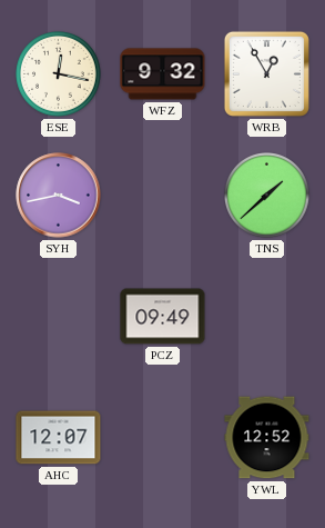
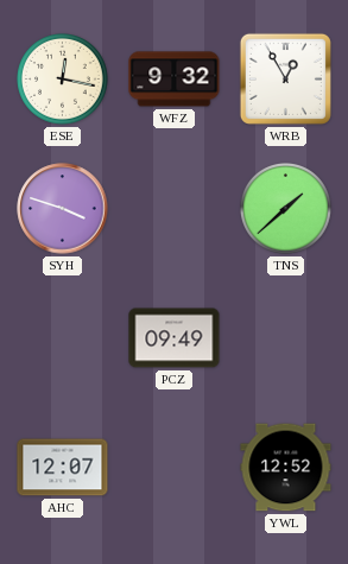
SYH: 3:43 -> 3:48
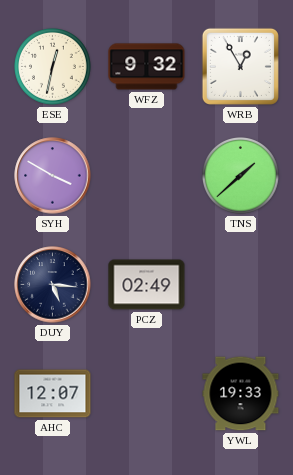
ESE: 12:17 -> 12:32
SYH: 3:48 -> 3:50
DUY: none -> 5:16
PCZ: 09:49 -> 02:49
YWL: 12:52 -> 19:33
